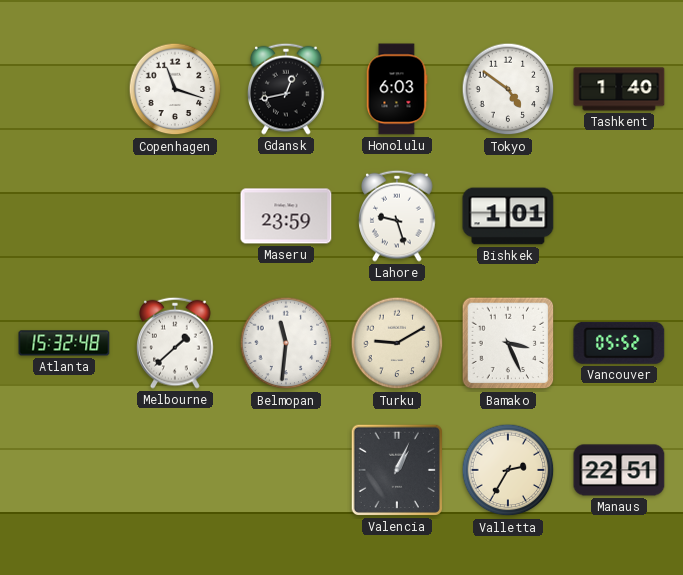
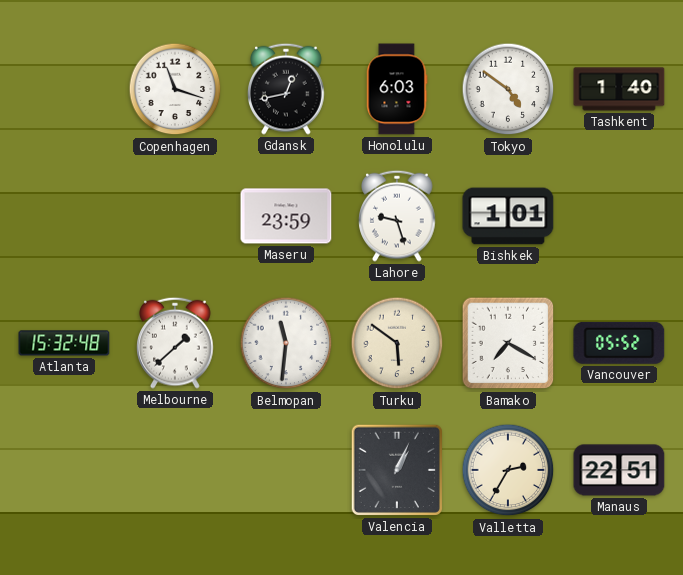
Turku: 9:10 -> 5:51
Bamako: 3:26 -> 7:20
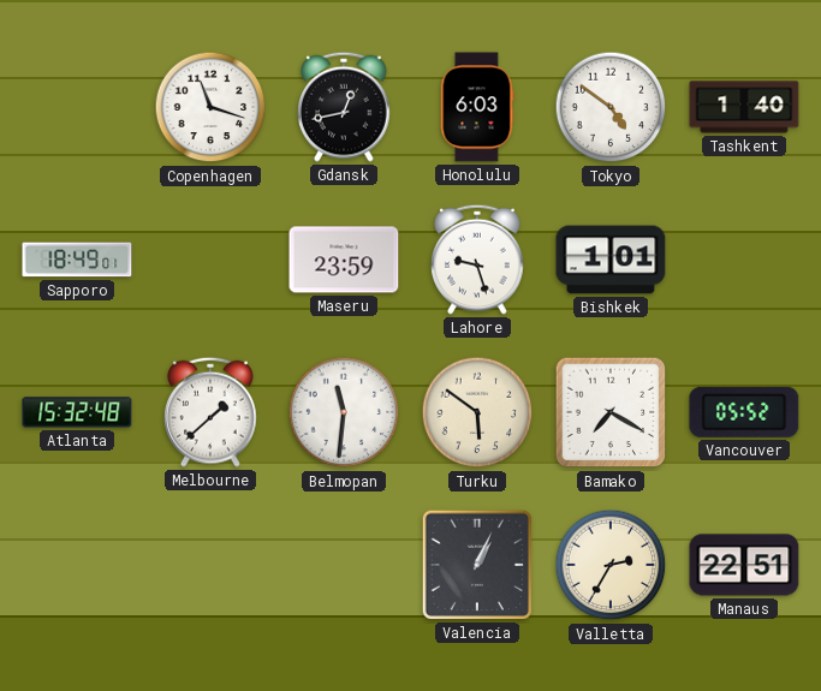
Sapporo: none -> 18:49
